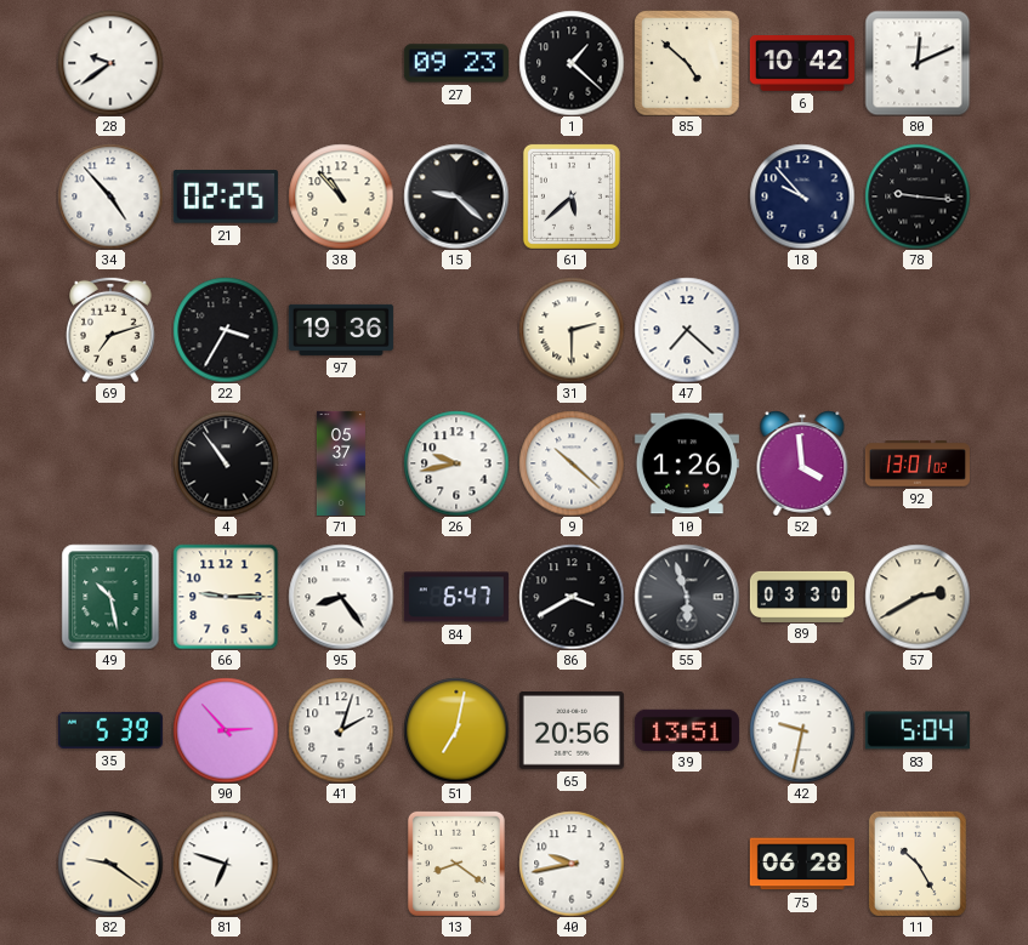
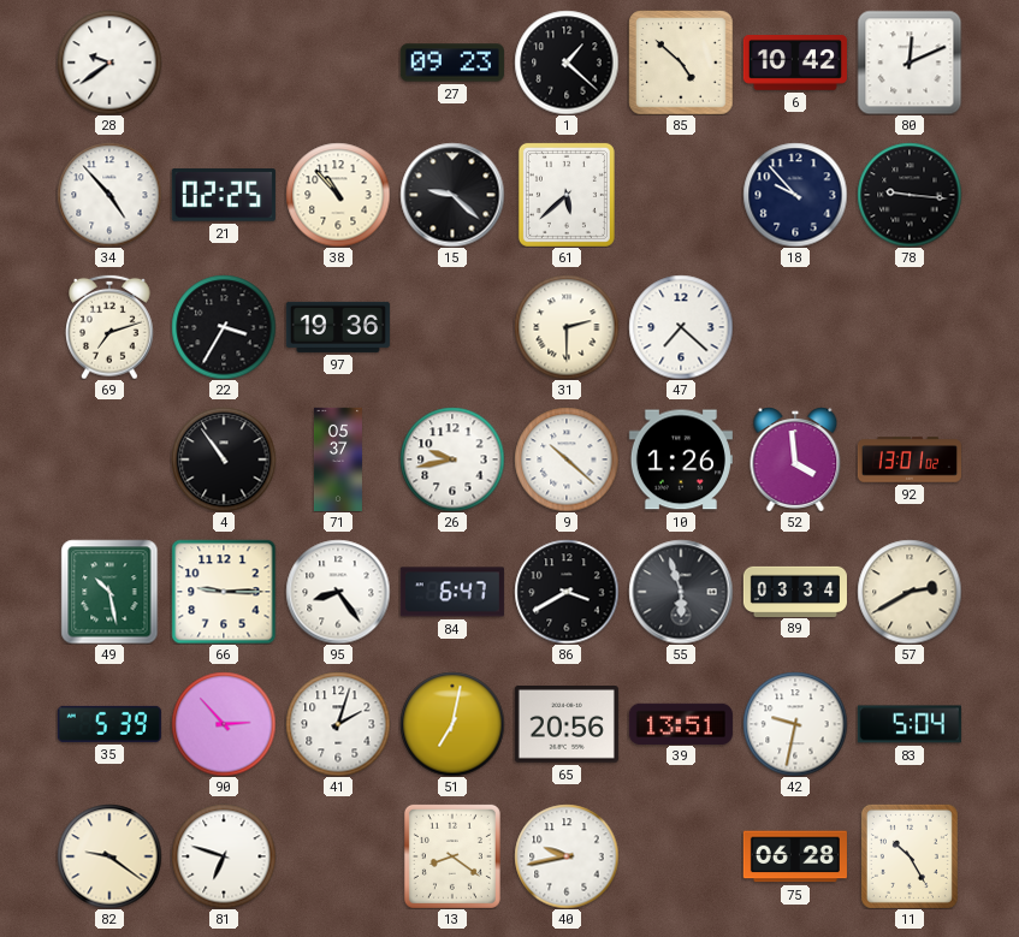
89: 03:30 -> 03:34
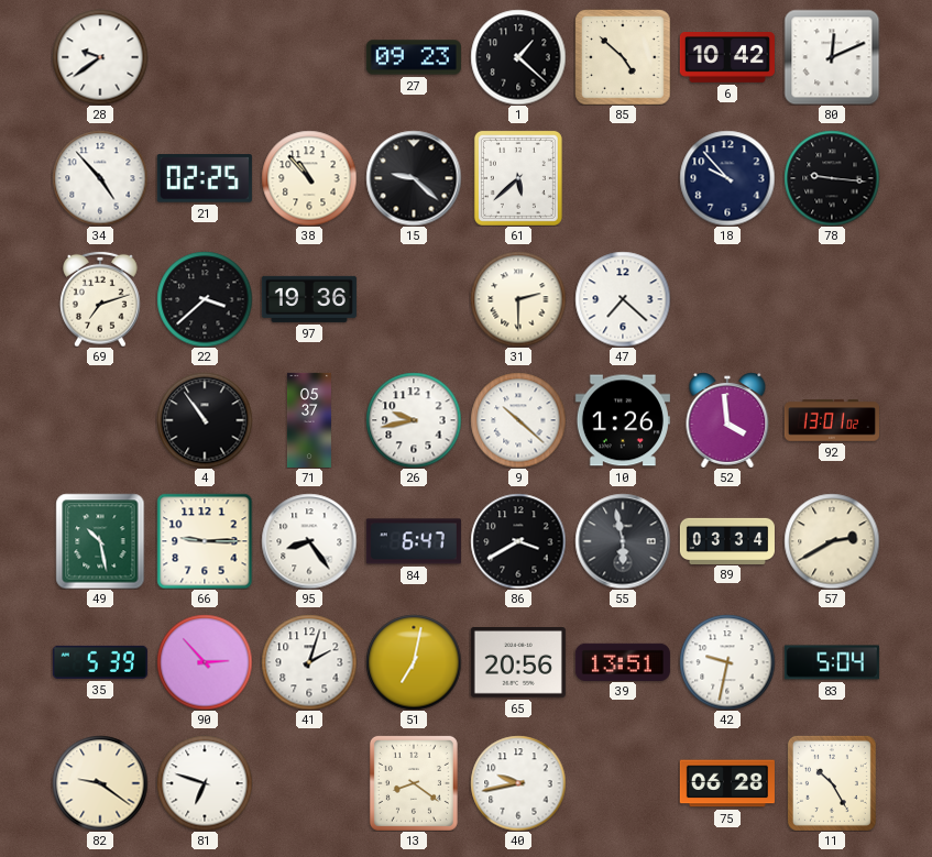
22: 3:35 -> 3:38
55: 5:57 -> 5:58
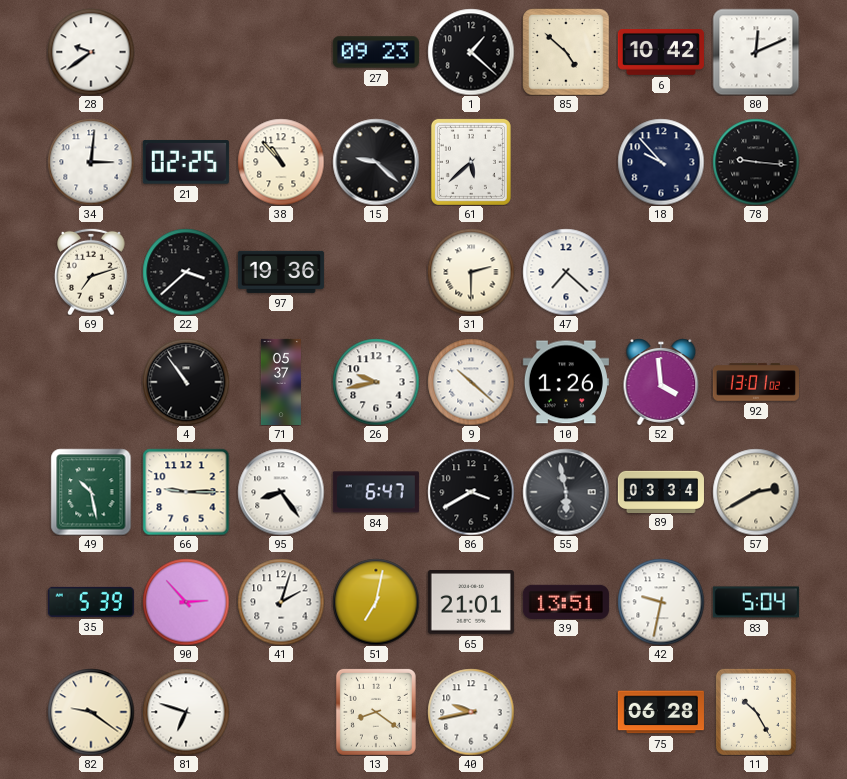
34: 4:53 -> 3:01
65: 20:56 -> 21:01
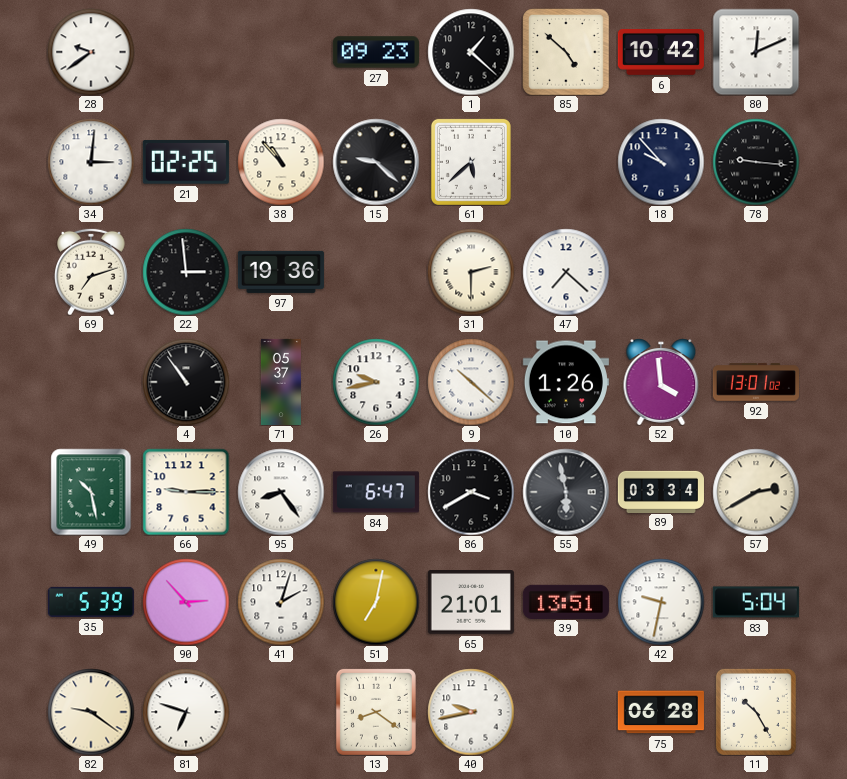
22: 3:38 -> 2:59
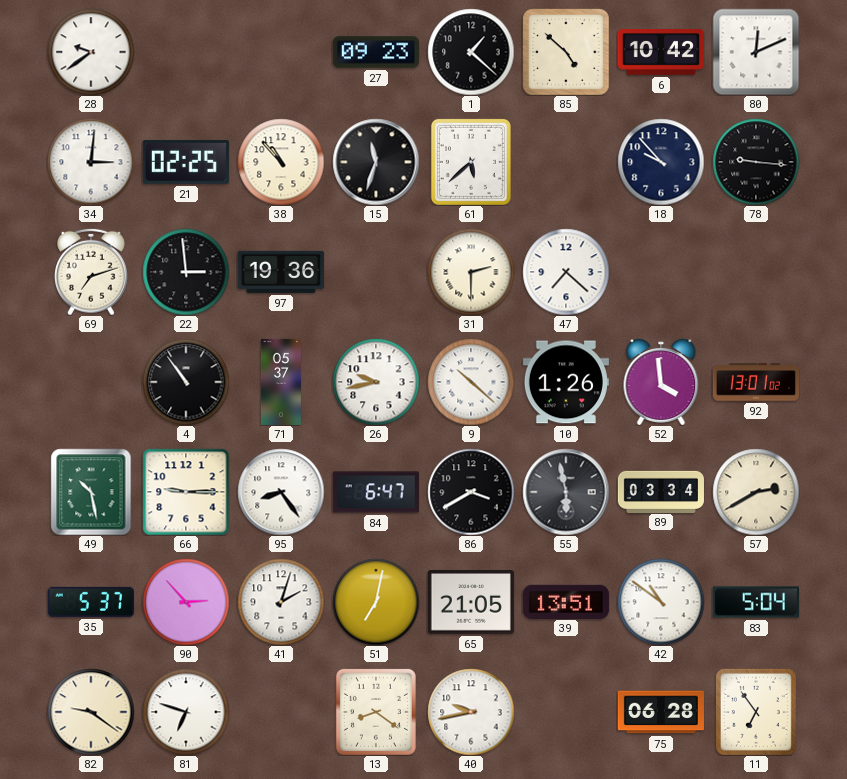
15: 9:22 -> 11:33
35: 5:39 -> 5:37
65: 21:01 -> 21:05
42: 9:32 -> 10:51
11: 10:25 -> 6:54
